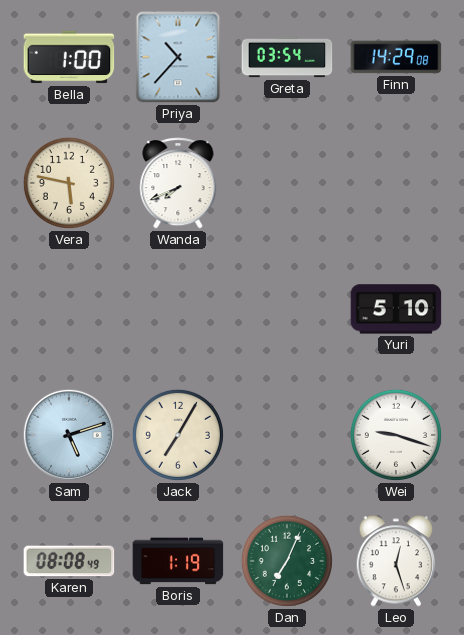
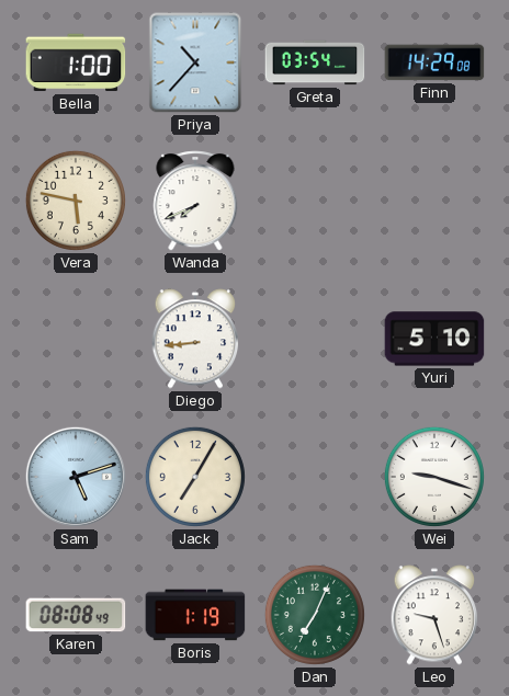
Diego: none -> 8:44
Leo: 12:27 -> 9:27
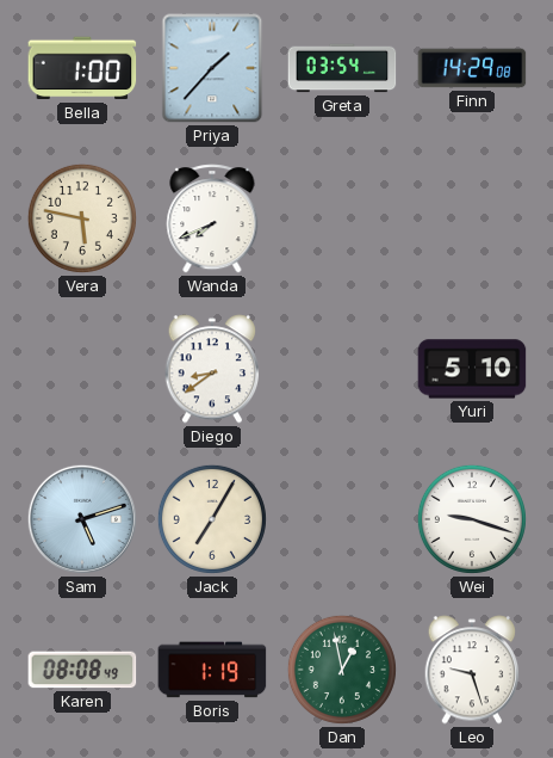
Priya: 10:37 -> 1:37
Diego: 8:44 -> 8:39
Dan: 7:04 -> 12:58
